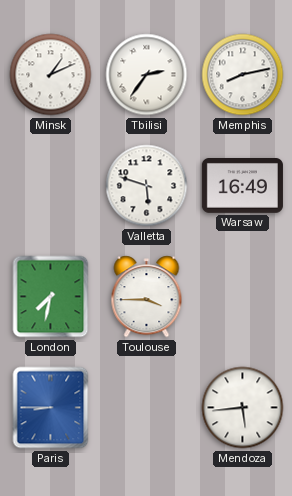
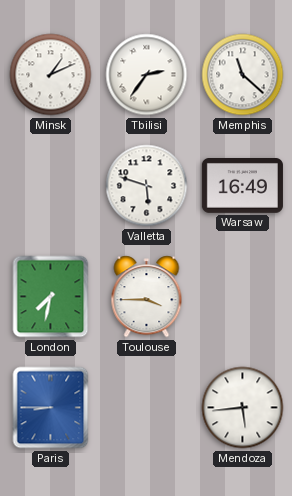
Memphis: 8:13 -> 11:22
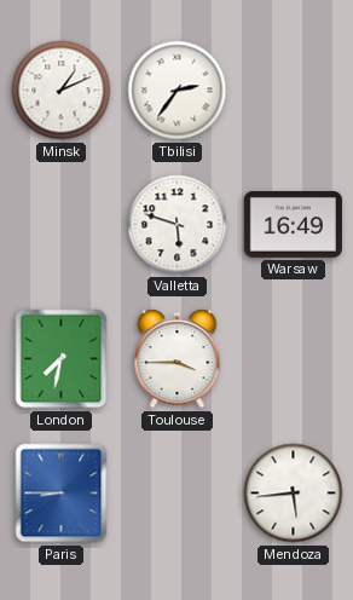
Memphis: 11:22 -> none
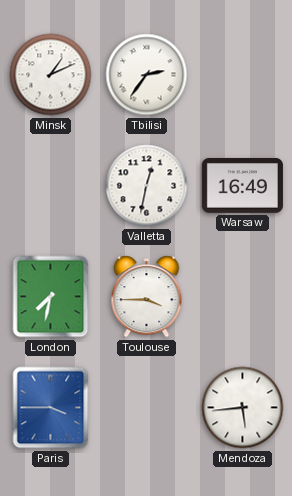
Valletta: 5:48 -> 12:32
Paris: 8:45 -> 3:45
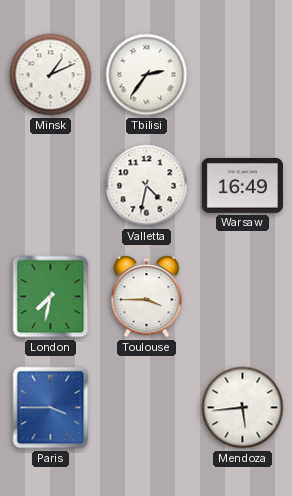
Valletta: 12:32 -> 4:32
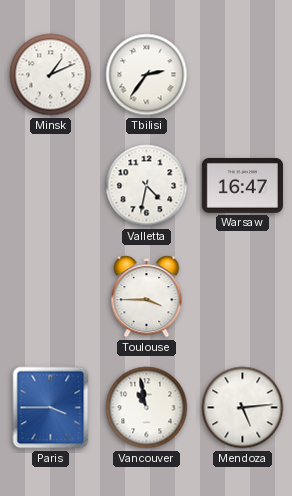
Warsaw: 16:49 -> 16:47
London: 7:32 -> none
Vancouver: none -> 10:58
Mendoza: 5:44 -> 5:14
